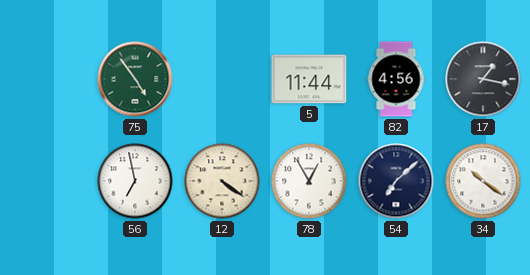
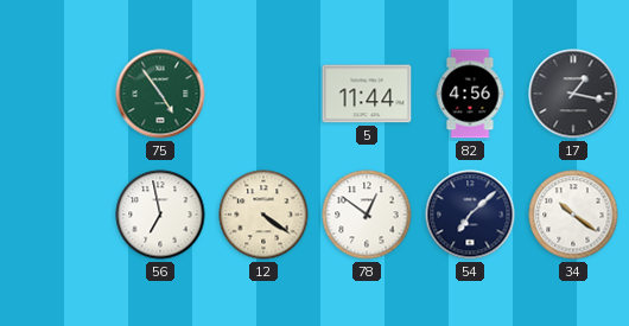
78: 12:55 -> 12:51
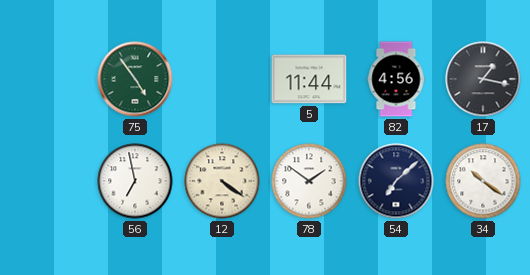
78: 12:51 -> 1:51
